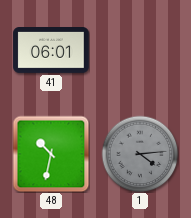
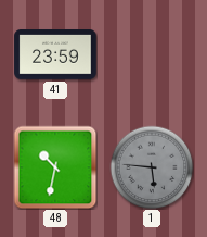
41: 06:01 -> 23:59
1: 4:14 -> 5:46
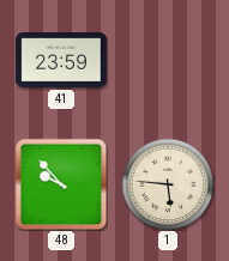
48: 10:32 -> 9:53
1 dial: grey -> cream
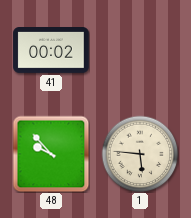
41: 23:59 -> 00:02
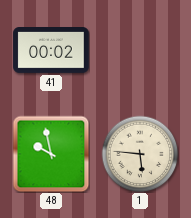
48: 9:53 -> 9:58
